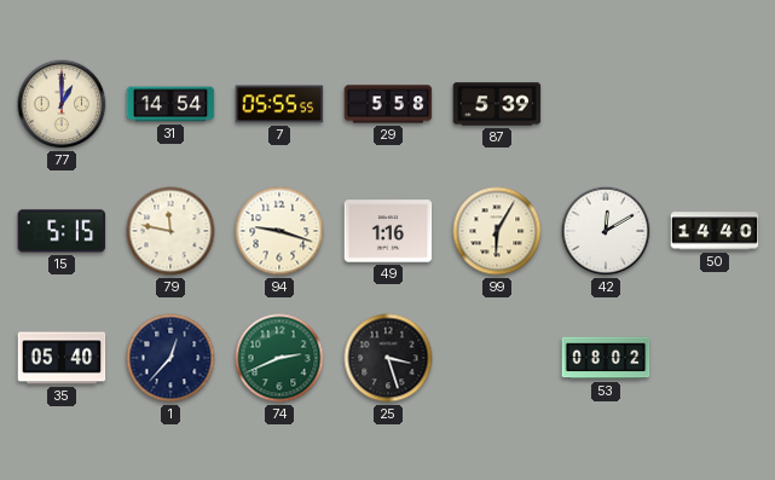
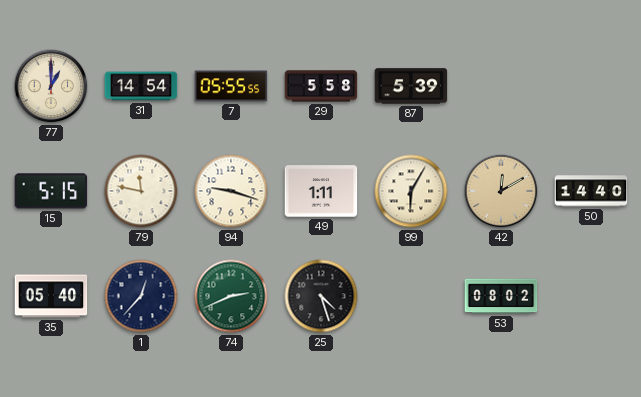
49: 1:16 -> 1:11
42 dial: white -> champagne
25: 3:27 -> 4:27
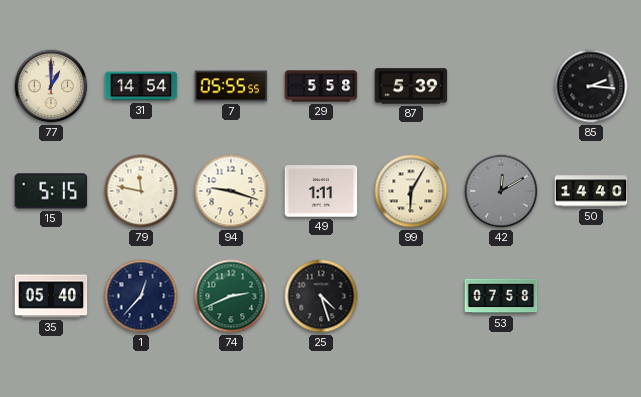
85: none -> 2:16
42 dial: champagne -> grey
53: 08:02 -> 07:58
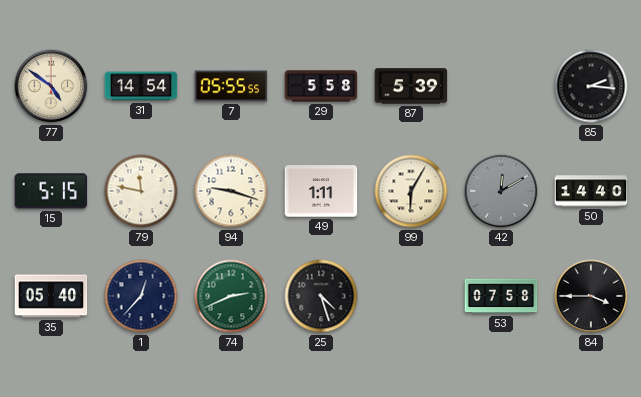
77: 1:00 -> 4:51
84: none -> 3:45
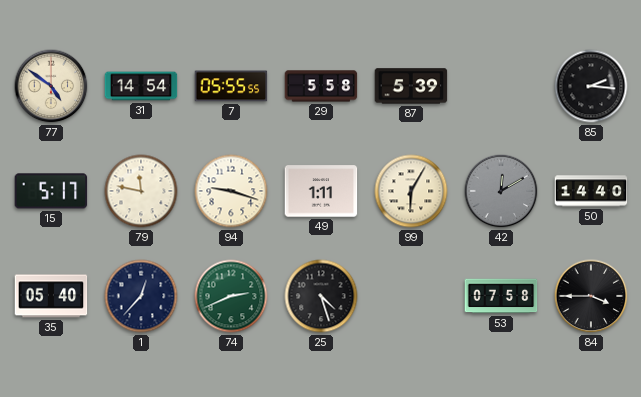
15: 5:15 -> 5:17
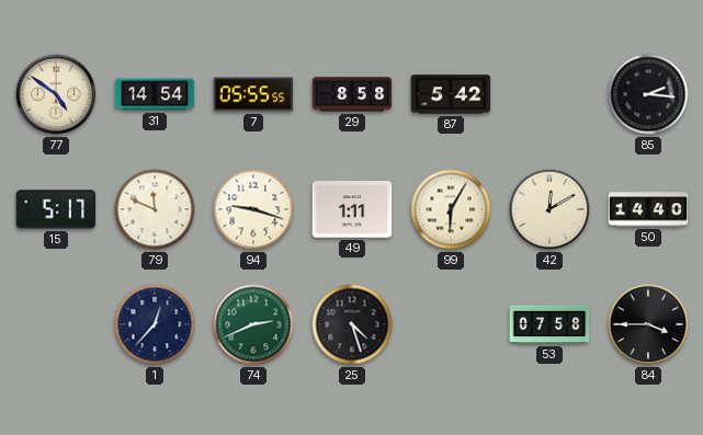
29: 5:58 -> 8:58
87: 5:39 -> 5:42
79: 11:47 -> 11:49
42 dial: grey -> cream
35: 05:40 -> none
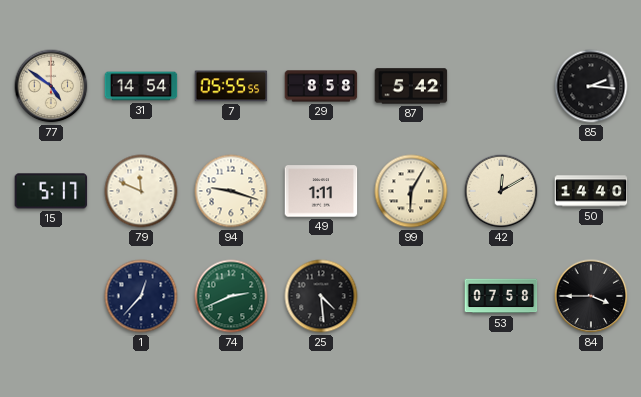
25: 4:27 -> 4:29
